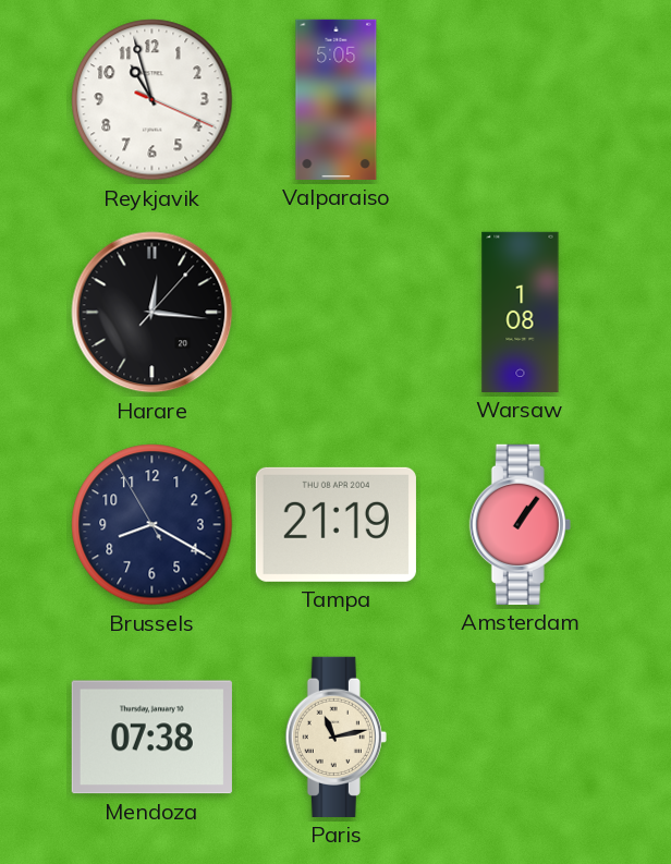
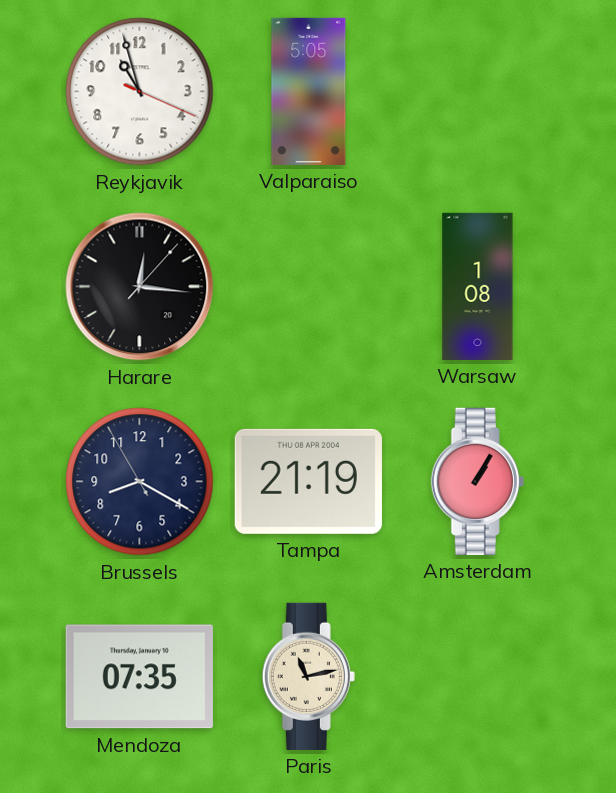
Amsterdam: 1:06 -> 1:05
Mendoza: 07:38 -> 07:35
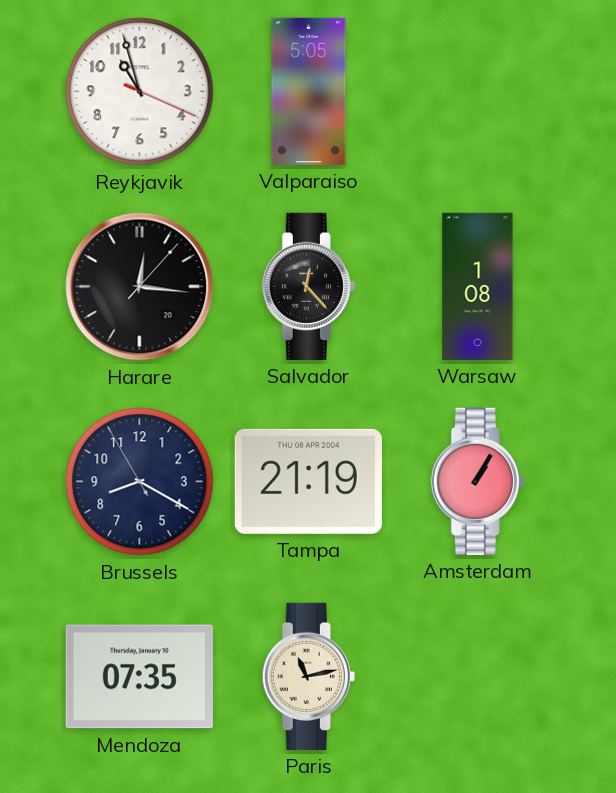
Salvador: none -> 12:23
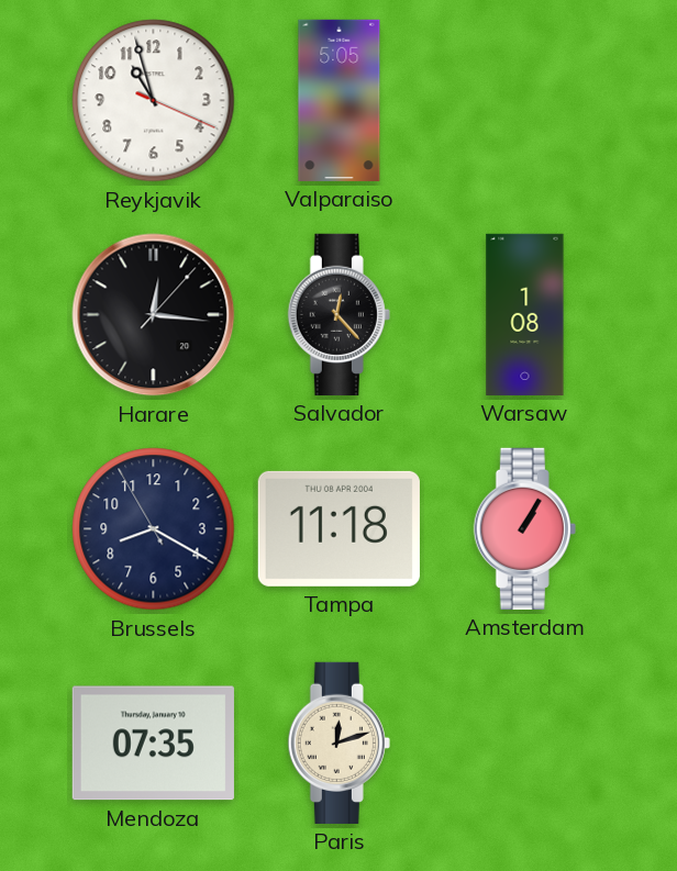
Tampa: 21:19 -> 11:18
Paris: 11:13 -> 12:12
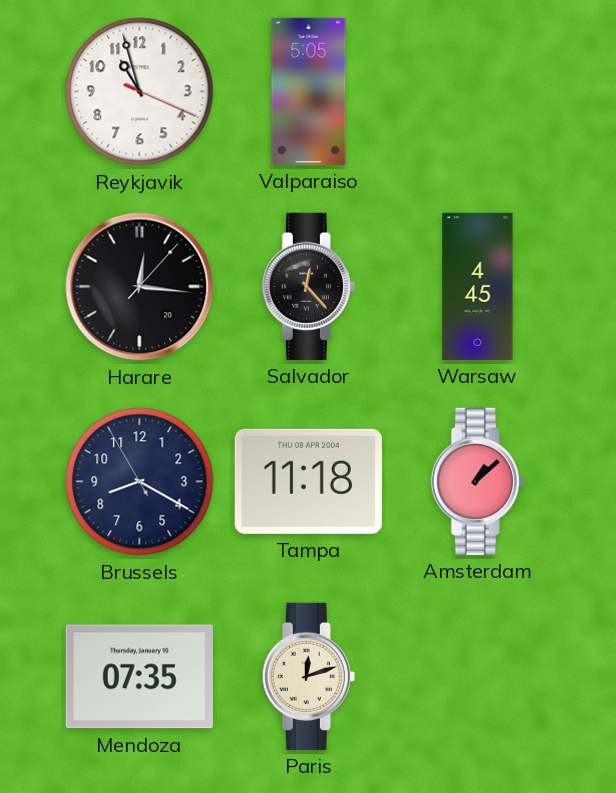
Warsaw: 1:08 -> 4:45
Amsterdam: 1:05 -> 1:08
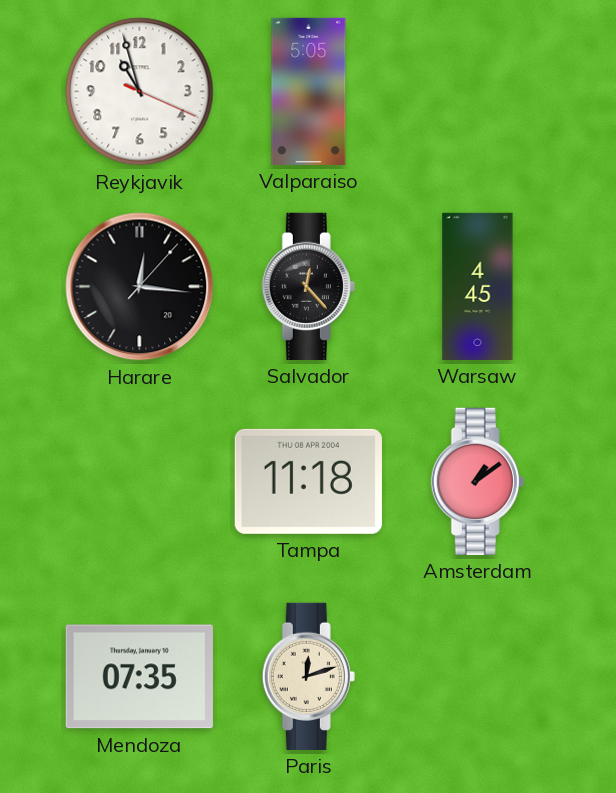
Brussels: 8:19 -> none
Amsterdam: 1:08 -> 1:09
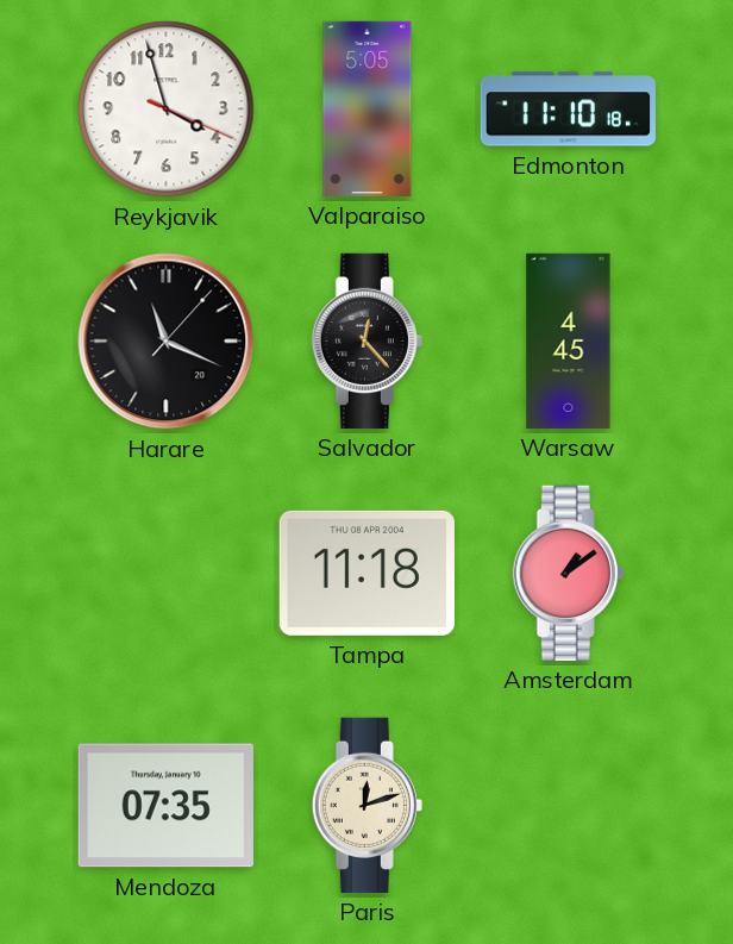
Reykjavik: 10:57 -> 3:57
Edmonton: none -> 11:10
Harare: 12:16 -> 11:19
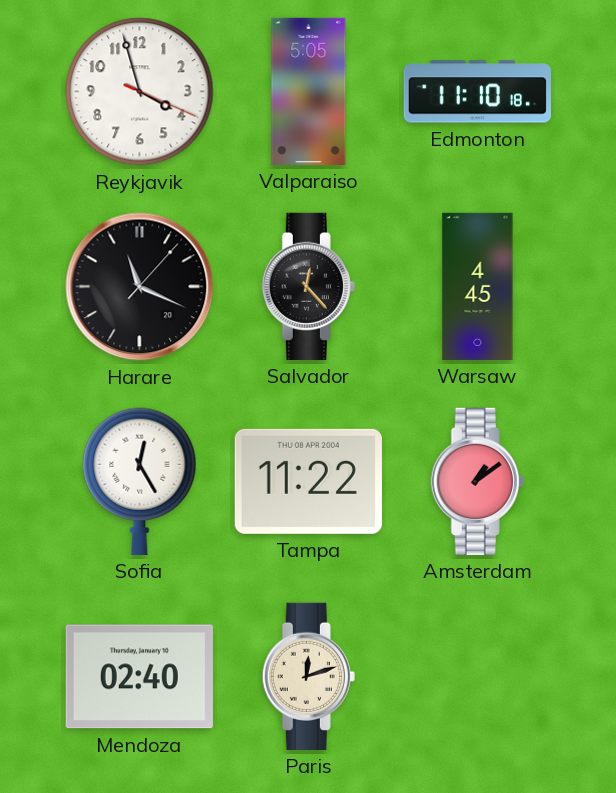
Sofia: none -> 12:25
Tampa: 11:18 -> 11:22
Mendoza: 07:35 -> 02:40
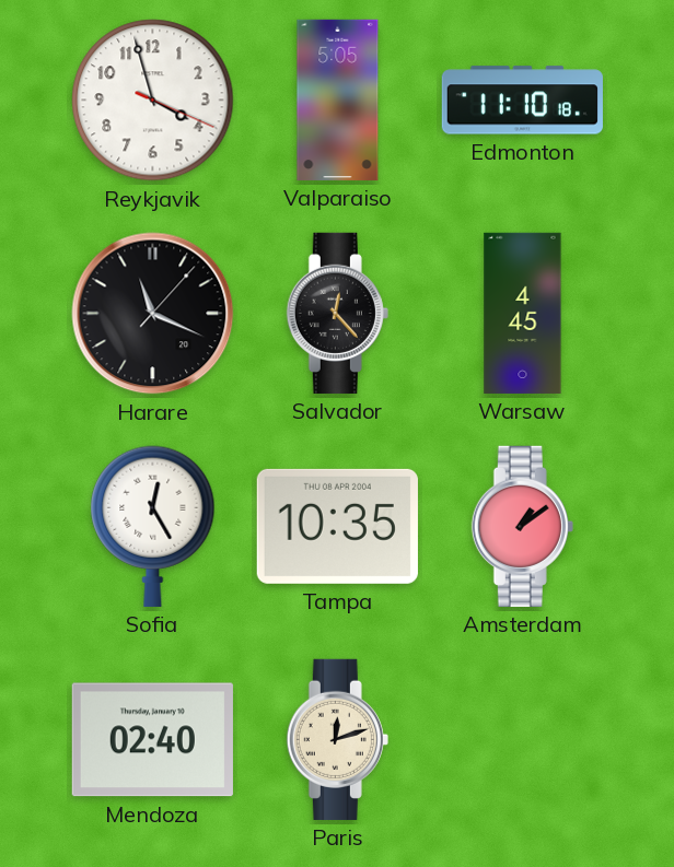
Tampa: 11:22 -> 10:35
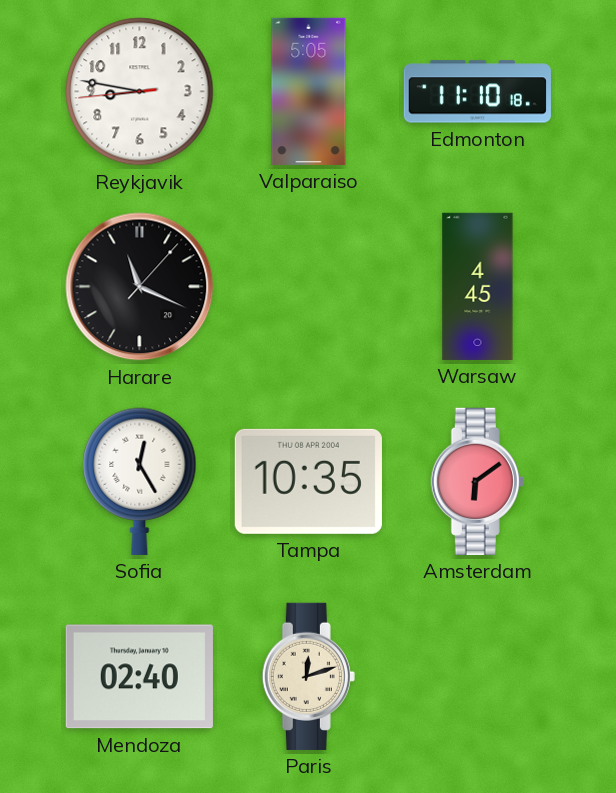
Reykjavik: 3:57 -> 8:46
Salvador: 12:23 -> none
Amsterdam: 1:09 -> 6:09
